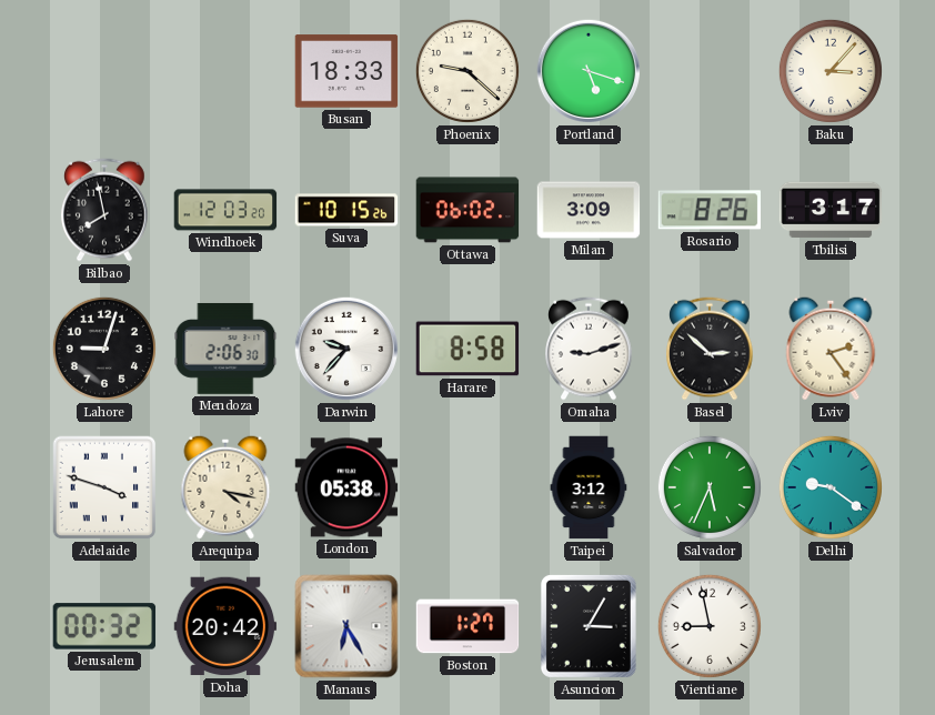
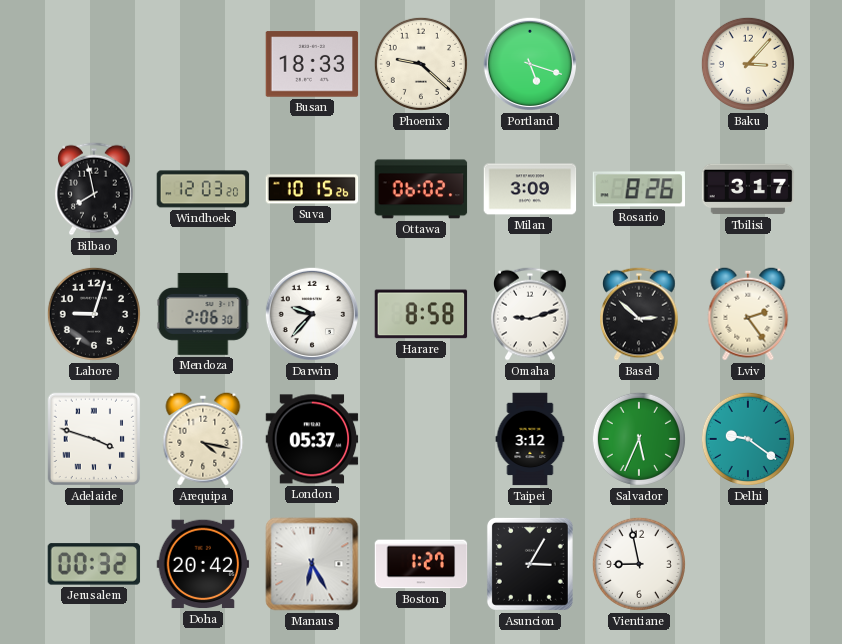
London: 05:38 -> 05:37
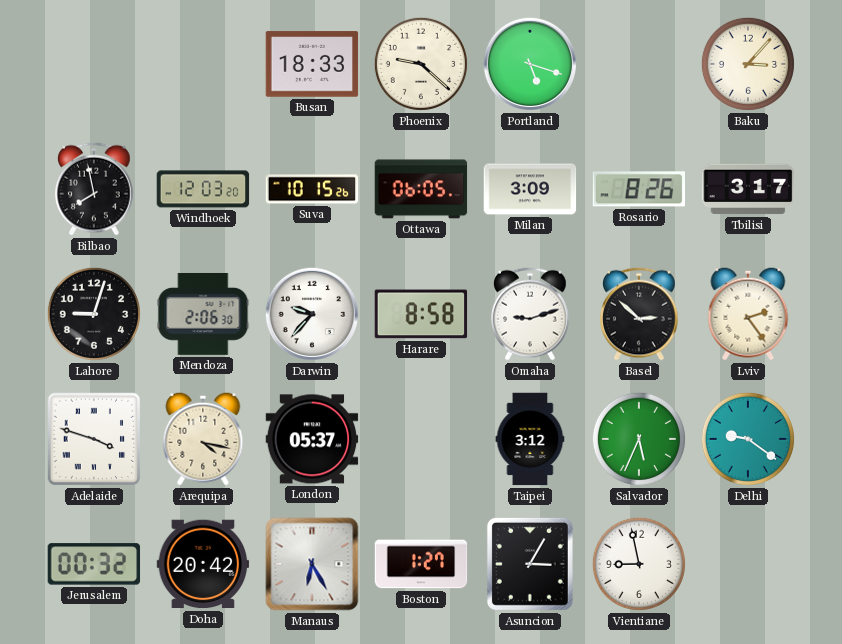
Ottawa: 06:02 -> 06:05
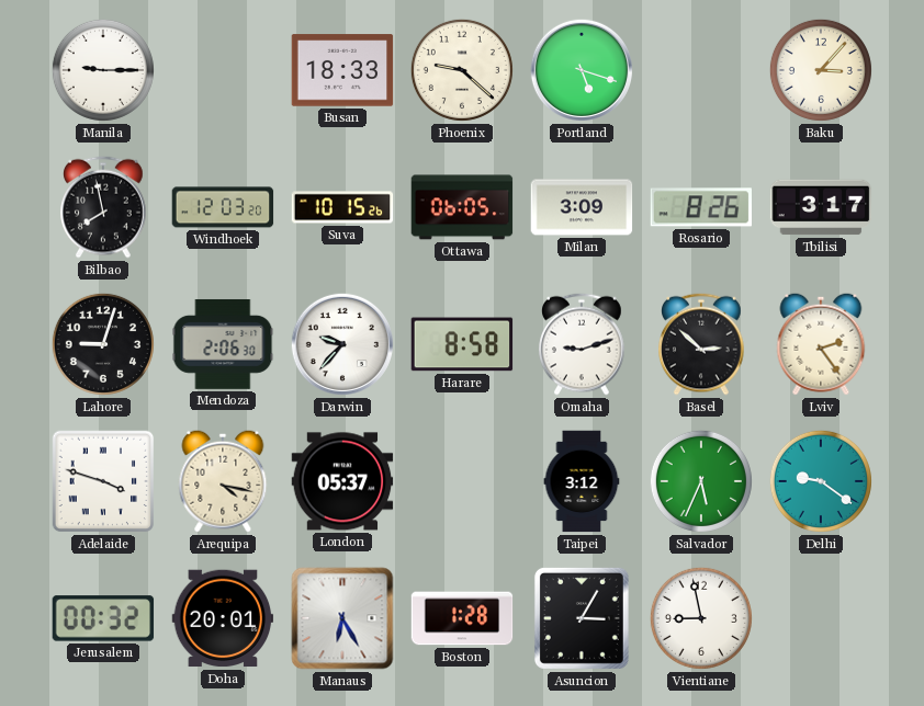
Manila: none -> 9:15
Doha: 20:42 -> 20:01
Boston: 1:27 -> 1:28
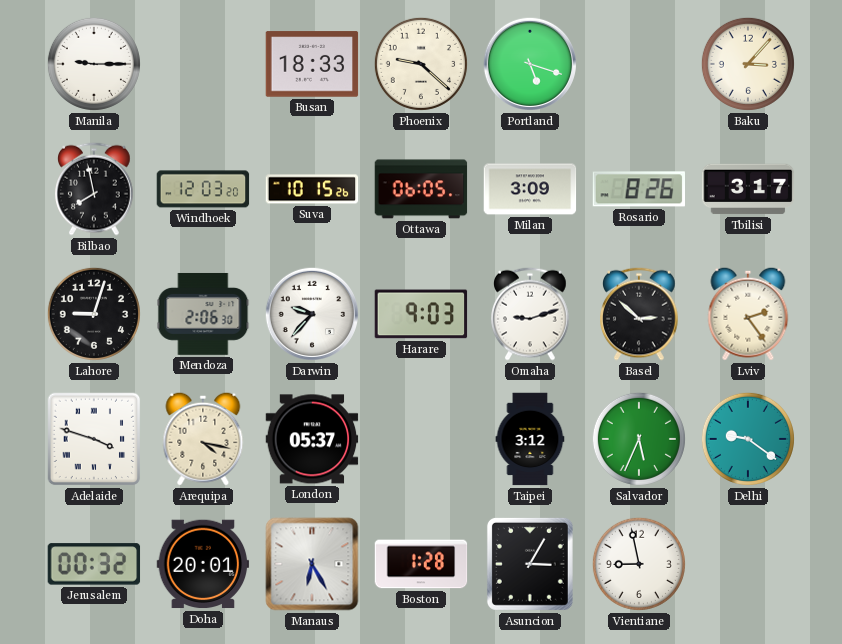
Harare: 8:58 -> 9:03
